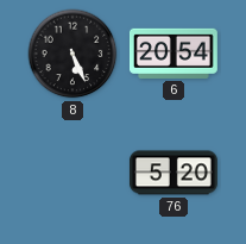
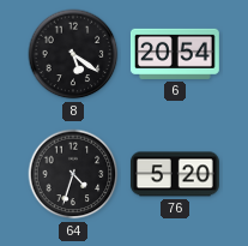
8: 5:26 -> 5:21
64: none -> 4:33
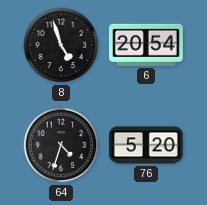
8: 5:21 -> 4:57
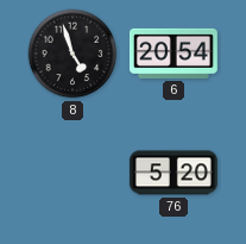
64: 4:33 -> none
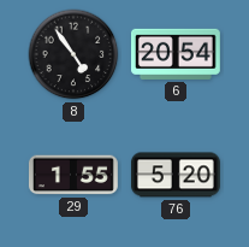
8: 4:57 -> 4:54
29: none -> 1:55
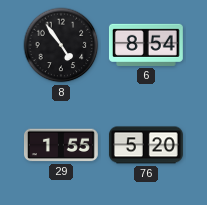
6: 20:54 -> 8:54
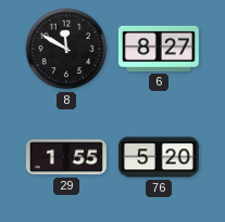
8: 4:54 -> 11:50
6: 8:54 -> 8:27
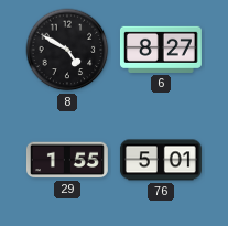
8: 11:50 -> 4:50
76: 5:20 -> 5:01
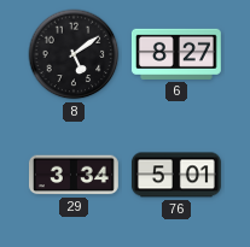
8: 4:50 -> 5:09
29: 1:55 -> 3:34
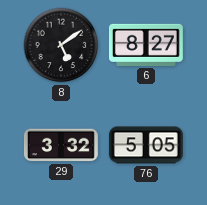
29: 3:34 -> 3:32
76: 5:01 -> 5:05
